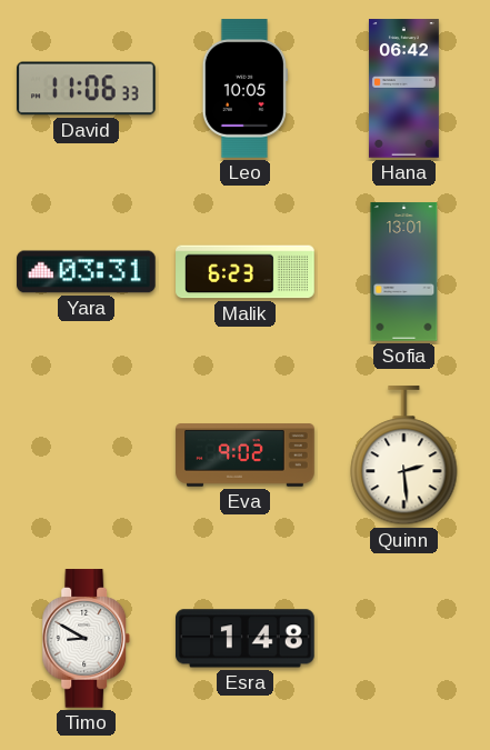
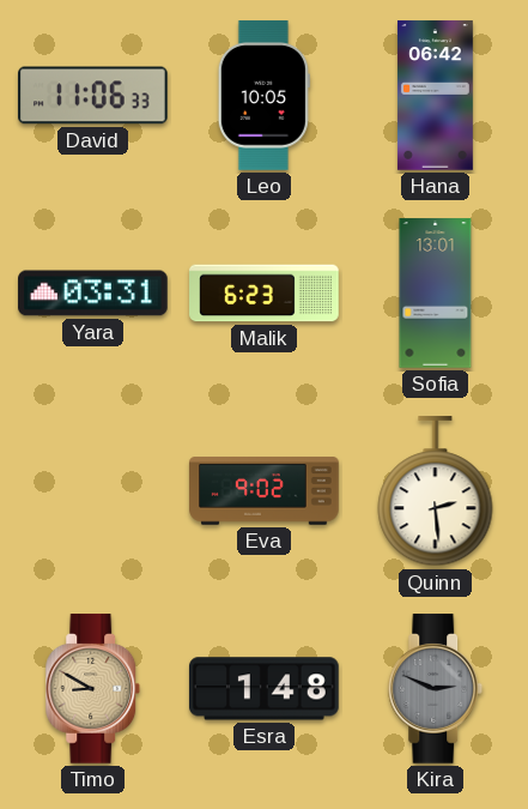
Timo dial: white -> champagne
Kira: none -> 2:49
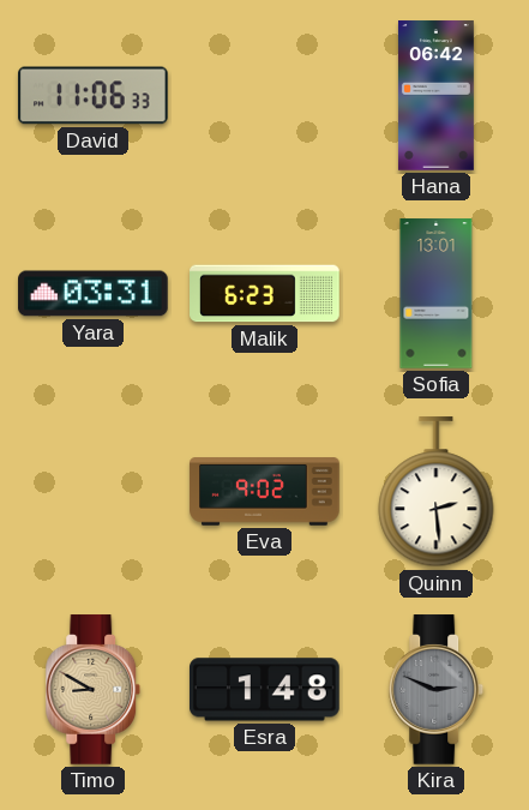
Leo: 10:05 -> none
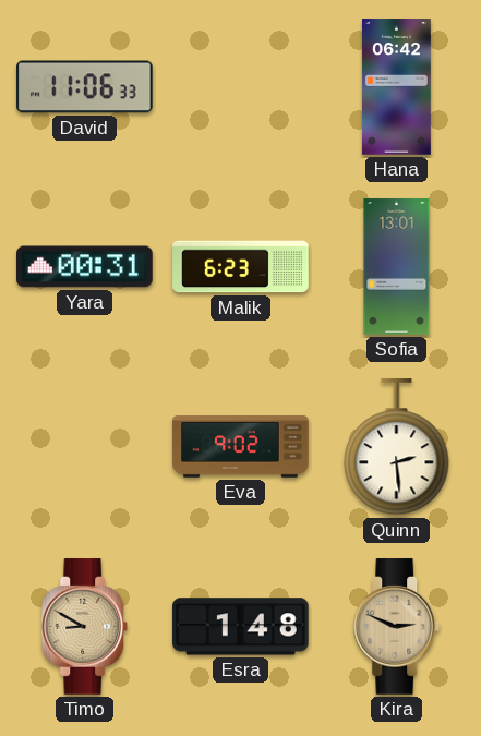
Yara: 03:31 -> 00:31
Kira dial: grey -> champagne
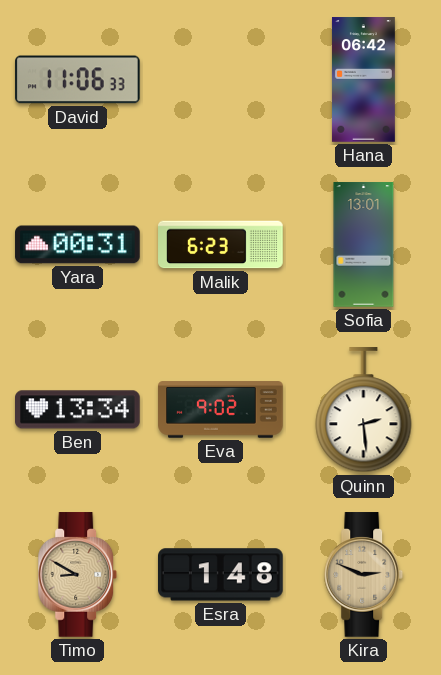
Ben: none -> 13:34
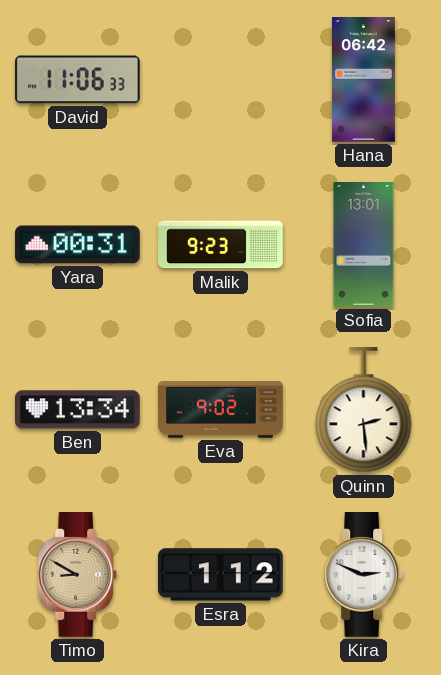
Malik: 6:23 -> 9:23
Esra: 1:48 -> 1:12
Kira dial: champagne -> white
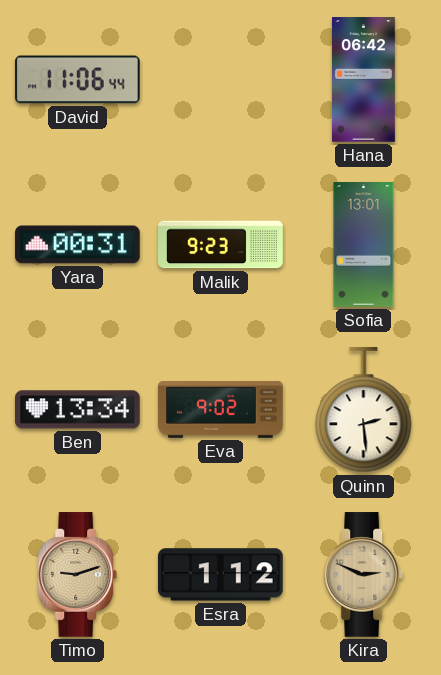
David: 11:06:33 -> 11:06:44
Timo: 8:50 -> 9:12
Kira dial: white -> champagne
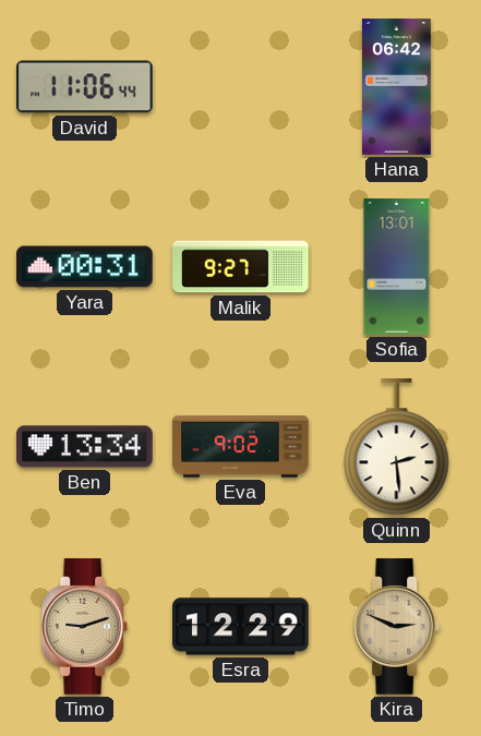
Malik: 9:23 -> 9:27
Esra: 1:12 -> 12:29
